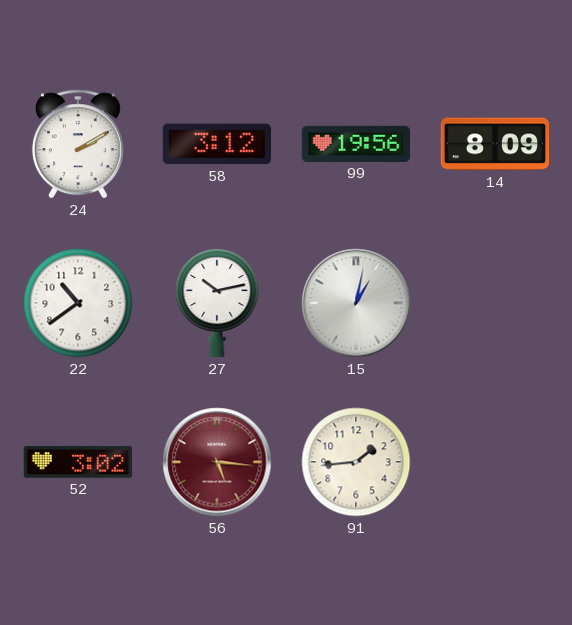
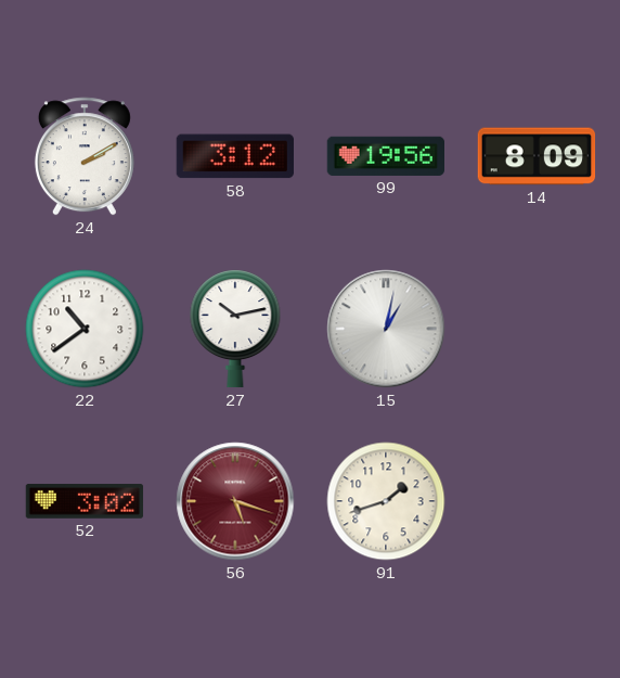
56: 5:16 -> 5:18
91: 1:44 -> 1:42
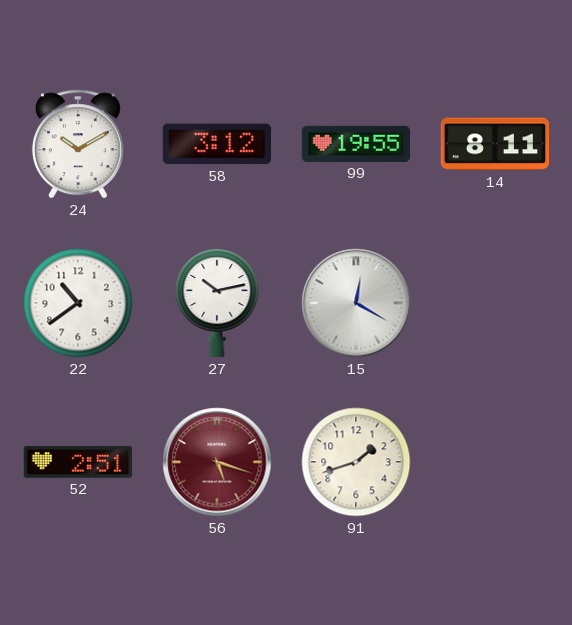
24: 2:10 -> 10:10
99: 19:56 -> 19:55
14: 8:09 -> 8:11
15: 1:02 -> 12:20
52: 3:02 -> 2:51
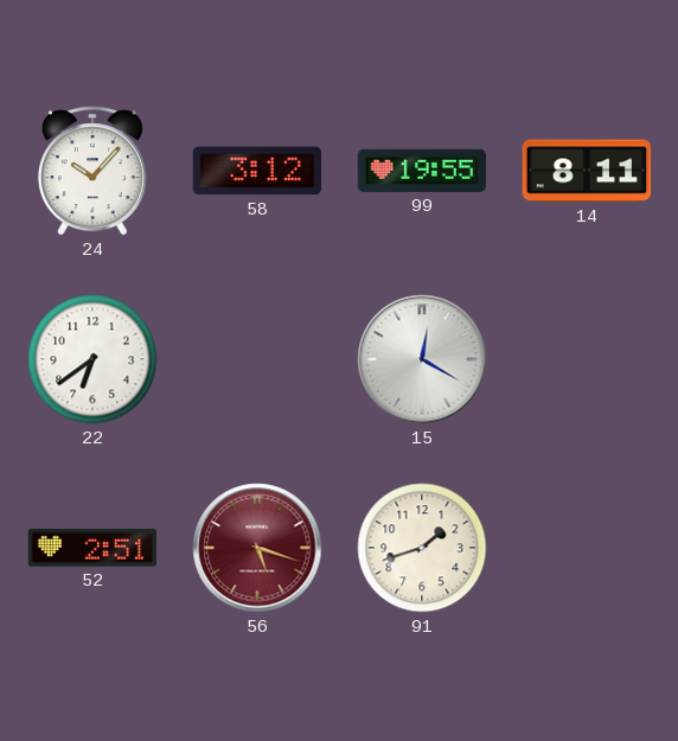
24: 10:10 -> 10:07
22: 10:39 -> 6:39
27: 10:13 -> none
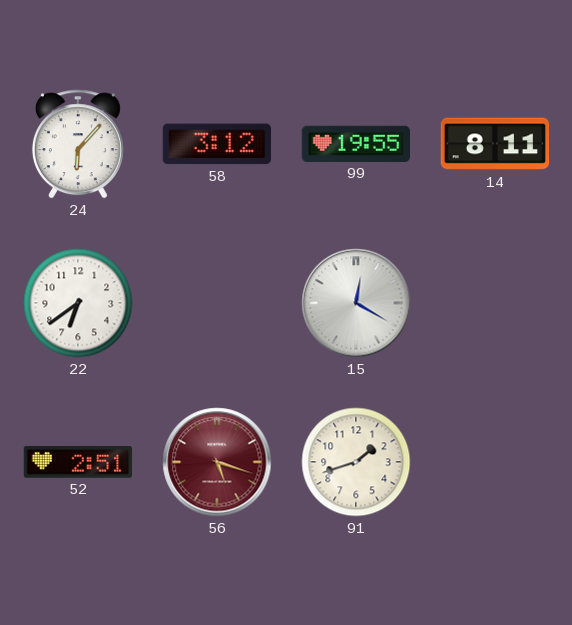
24: 10:07 -> 6:07
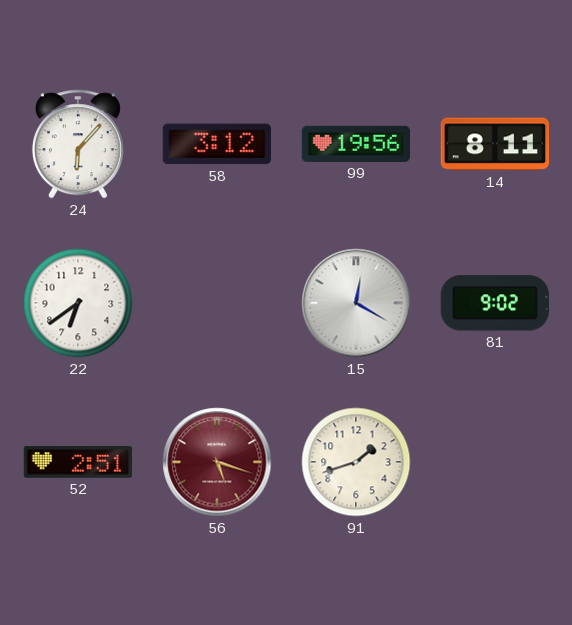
99: 19:55 -> 19:56
81: none -> 9:02
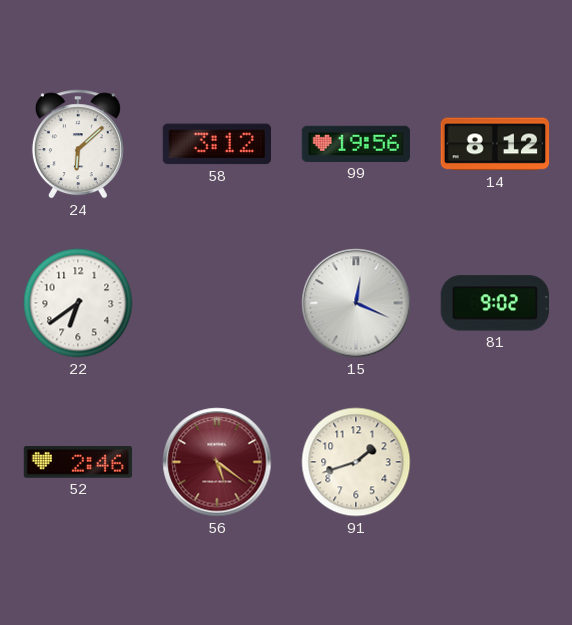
24: 6:07 -> 6:08
14: 8:11 -> 8:12
15: 12:20 -> 12:19
52: 2:51 -> 2:46
56: 5:18 -> 5:21
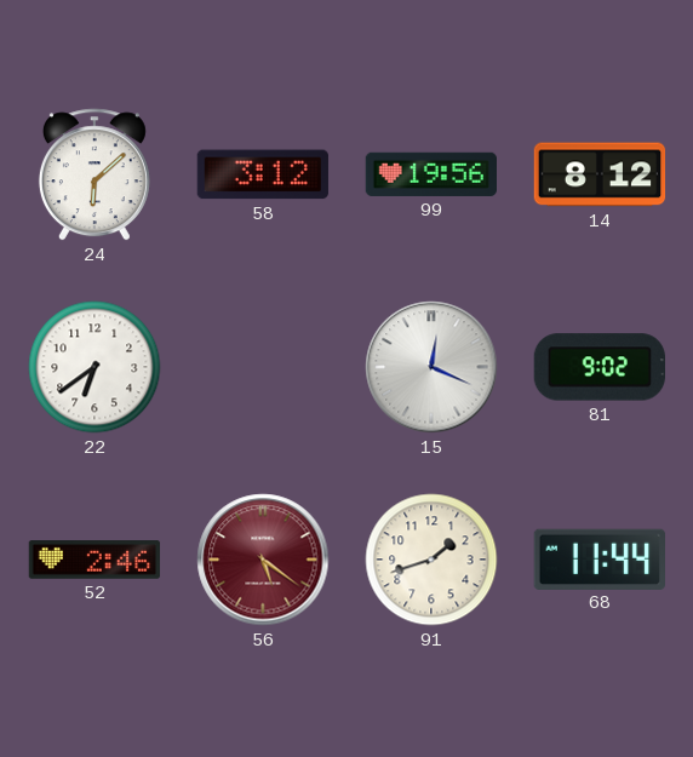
68: none -> 11:44
